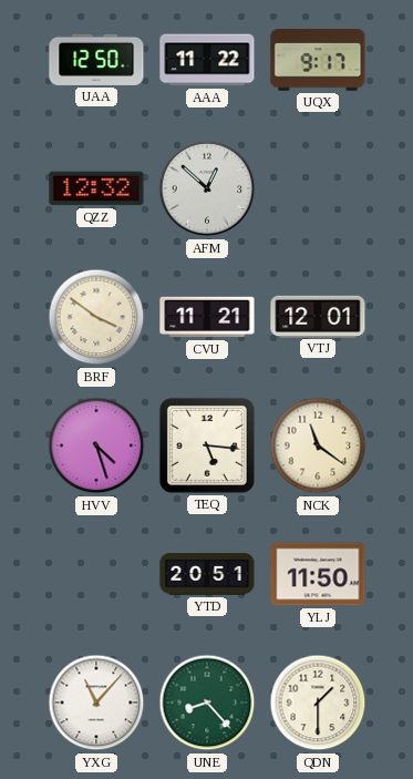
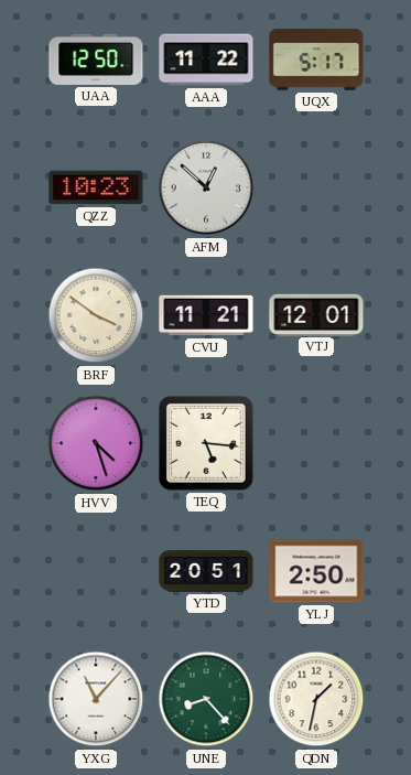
UQX: 9:17 -> 5:17
QZZ: 12:32 -> 10:23
NCK: 11:21 -> none
YLJ: 11:50 -> 2:50
QDN: 1:30 -> 1:32
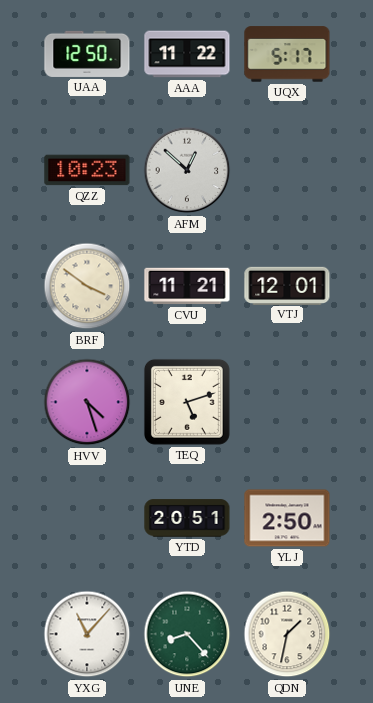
TEQ: 5:16 -> 5:12
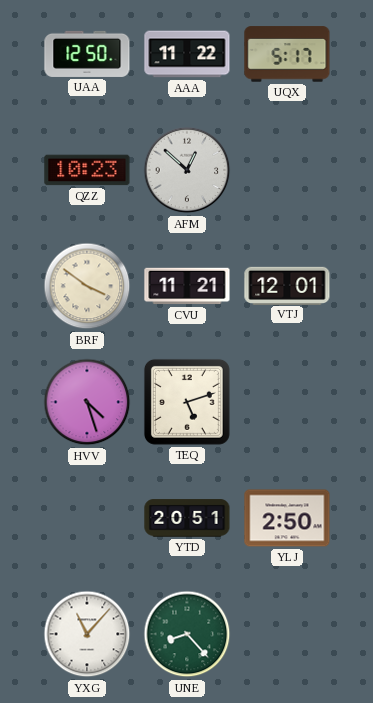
QDN: 1:32 -> none
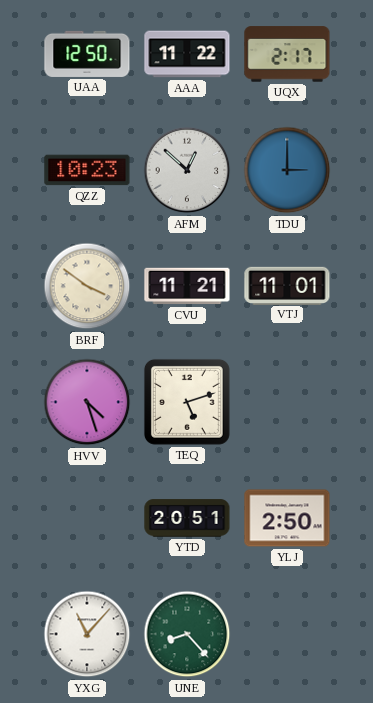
UQX: 5:17 -> 2:17
TDU: none -> 3:00
VTJ: 12:01 -> 11:01
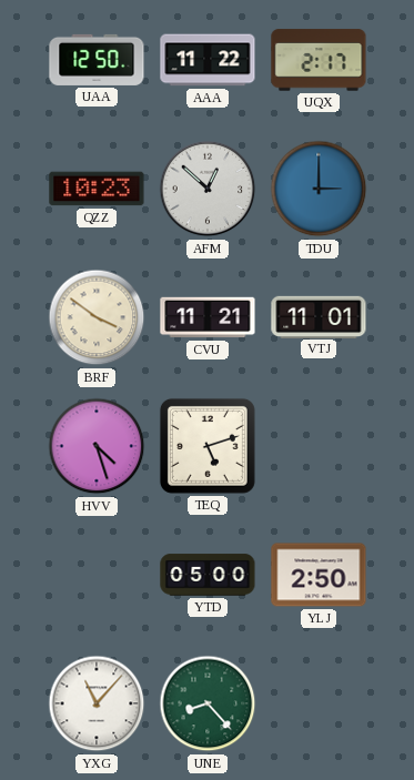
YTD: 20:51 -> 05:00
